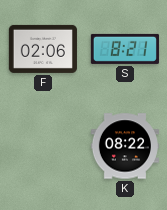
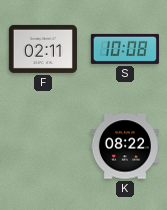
F: 02:06 -> 02:11
S: 8:21 -> 10:08
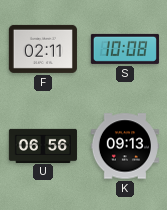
U: none -> 06:56
K: 08:22 -> 09:13
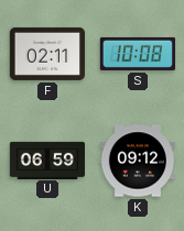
U: 06:56 -> 06:59
K: 09:13 -> 09:12
